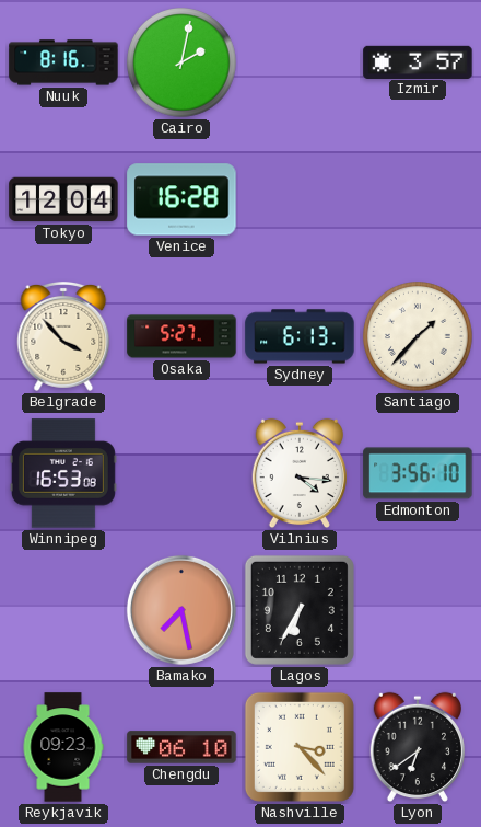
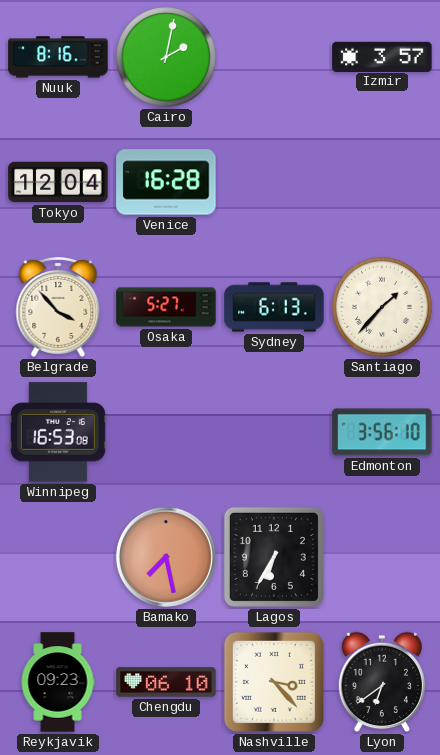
Vilnius: 4:16 -> none
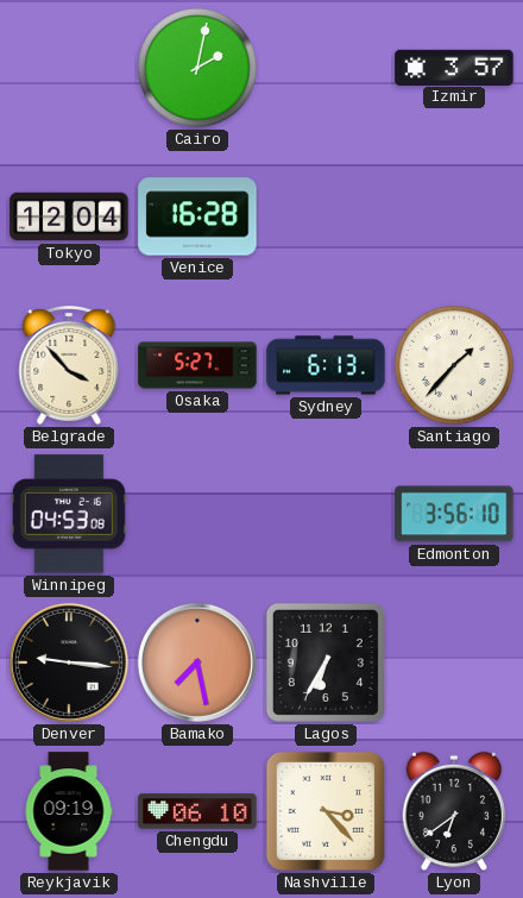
Nuuk: 8:16 -> none
Winnipeg: 16:53 -> 04:53
Denver: none -> 9:16
Reykjavik: 09:23 -> 09:19
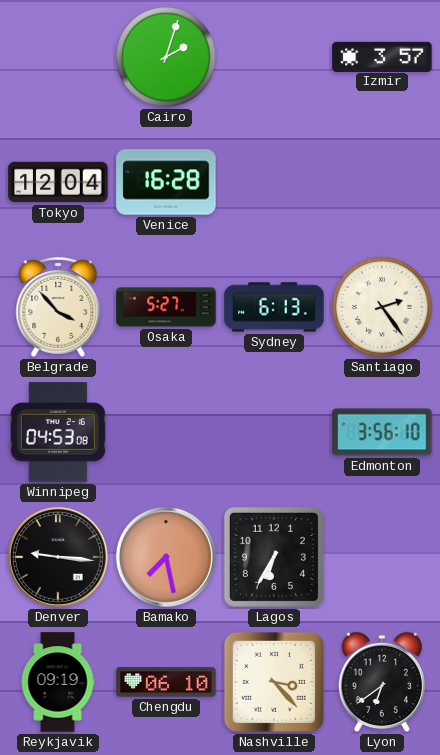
Cairo: 2:02 -> 2:03
Santiago: 1:37 -> 2:24
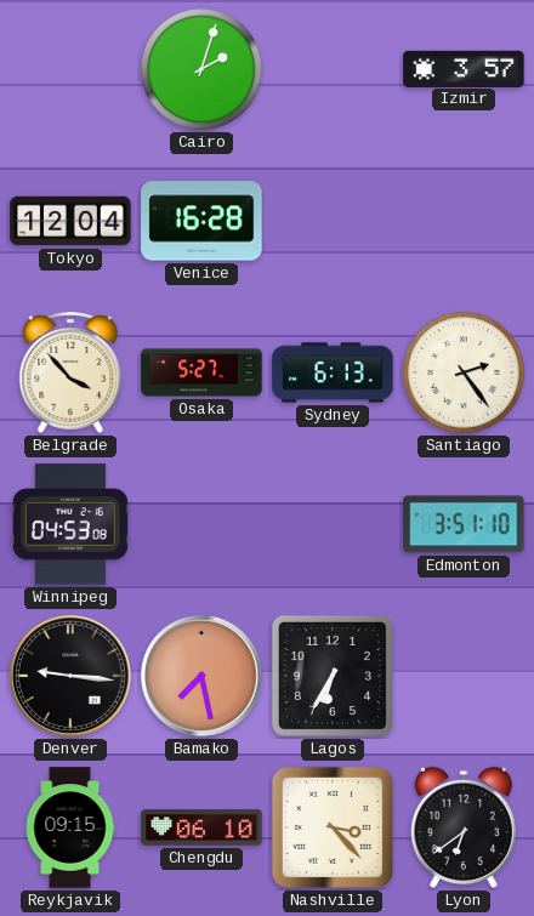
Edmonton: 3:56 -> 3:51
Reykjavik: 09:19 -> 09:15
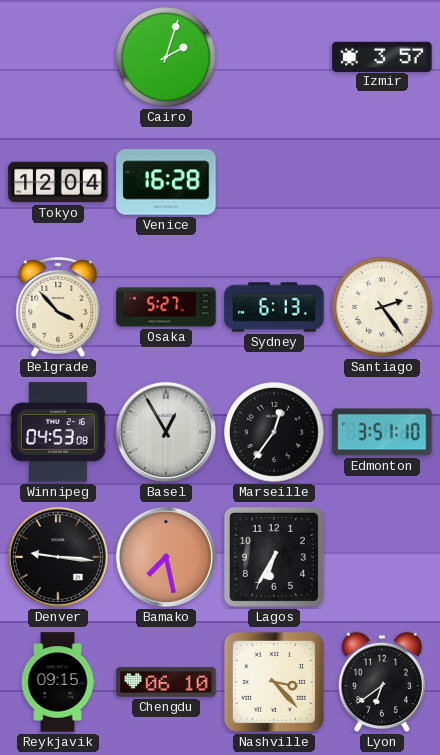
Basel: none -> 12:55
Marseille: none -> 12:36
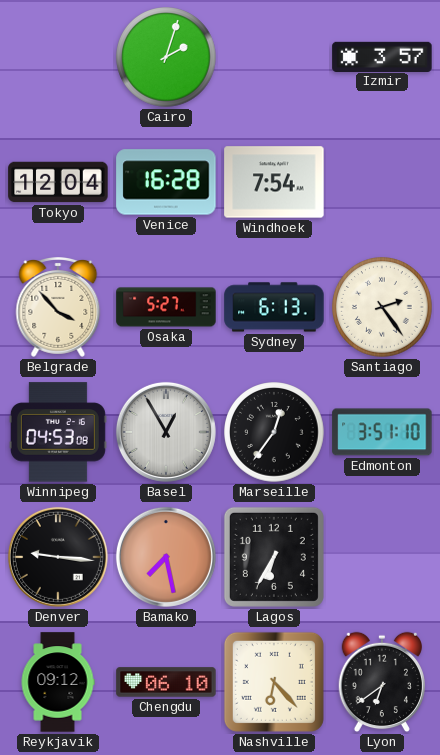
Windhoek: none -> 7:54
Reykjavik: 09:15 -> 09:12
Nashville: 3:23 -> 6:23
